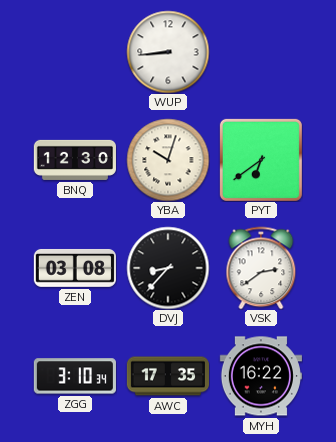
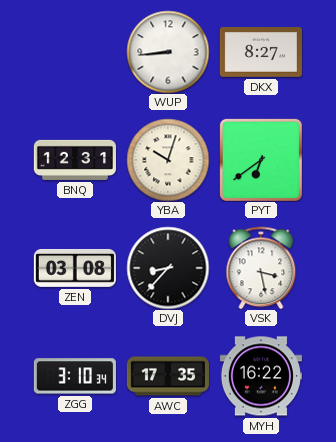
DKX: none -> 8:27
BNQ: 12:30 -> 12:31
VSK: 2:39 -> 3:28
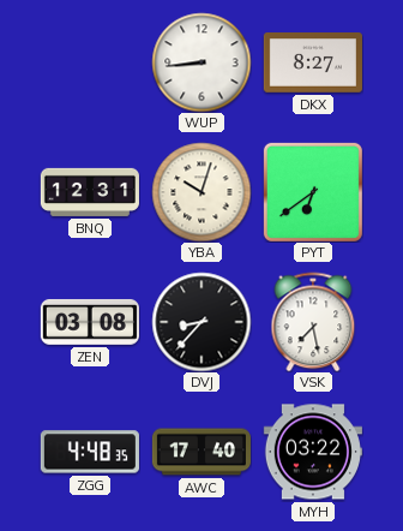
VSK: 3:28 -> 7:28
ZGG: 3:10 -> 4:48
AWC: 17:35 -> 17:40
MYH: 16:22 -> 03:22
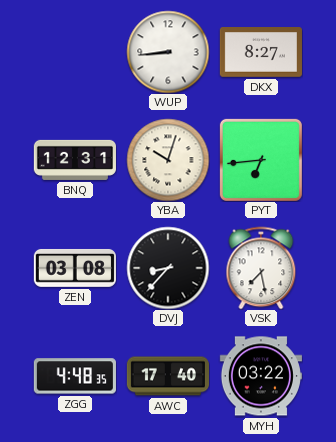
PYT: 6:39 -> 6:44
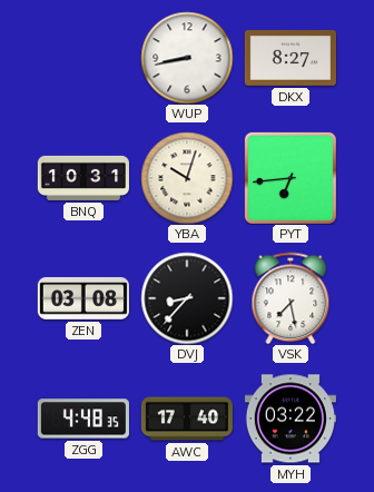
WUP: 8:44 -> 8:43
BNQ: 12:31 -> 10:31
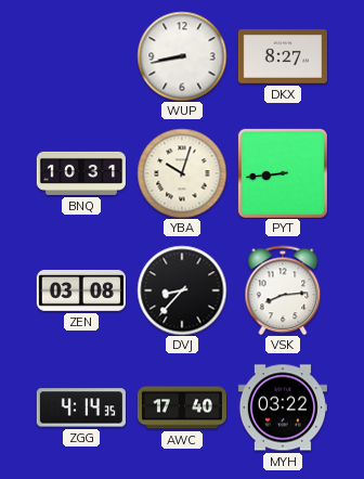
PYT: 6:44 -> 8:44
VSK: 7:28 -> 8:14
ZGG: 4:48 -> 4:14
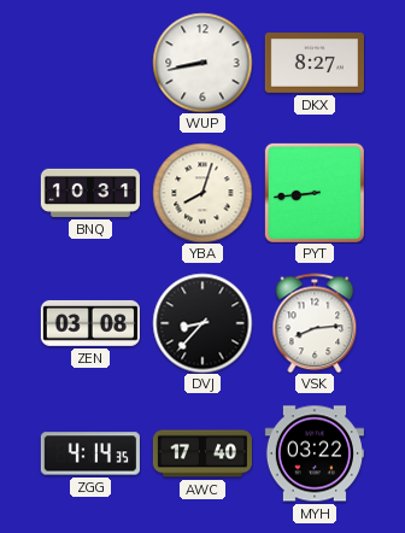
YBA: 10:03 -> 8:03
